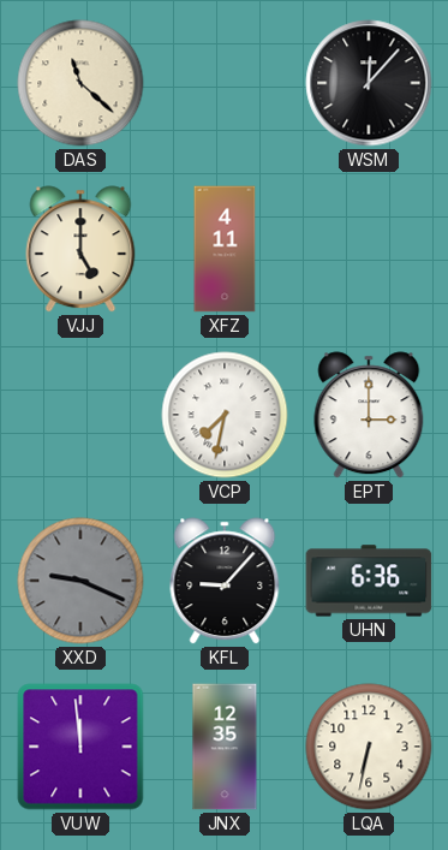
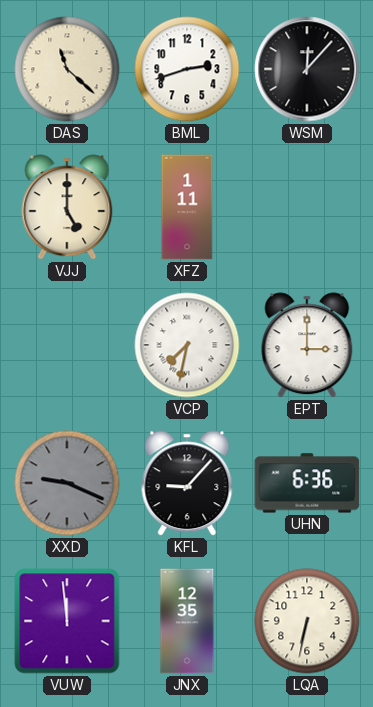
BML: none -> 2:42
XFZ: 4:11 -> 1:11
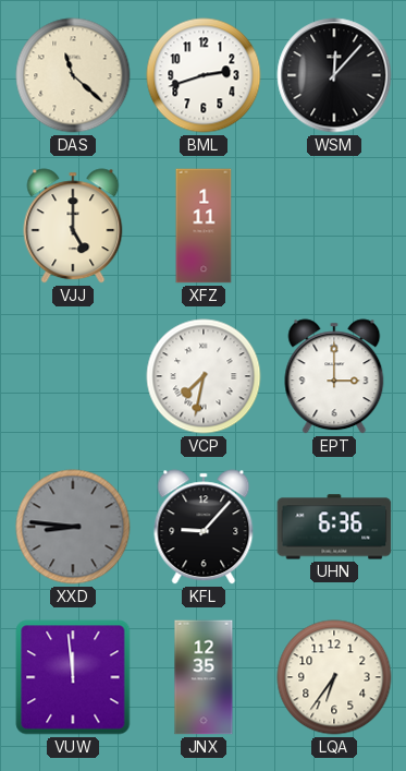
XXD: 9:19 -> 8:46
LQA: 6:32 -> 6:36
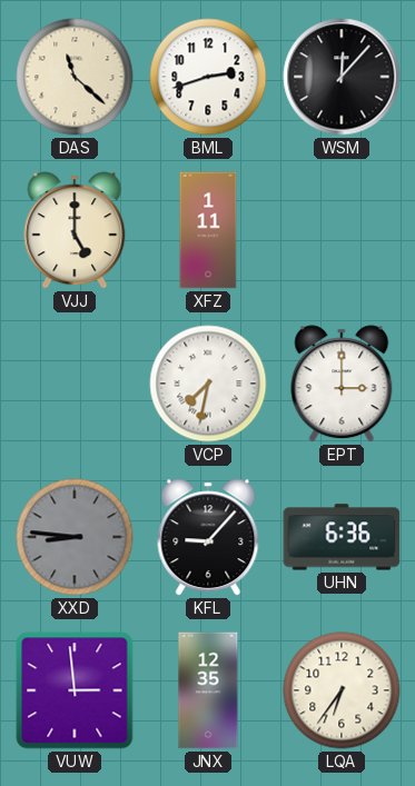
VUW: 11:59 -> 2:59
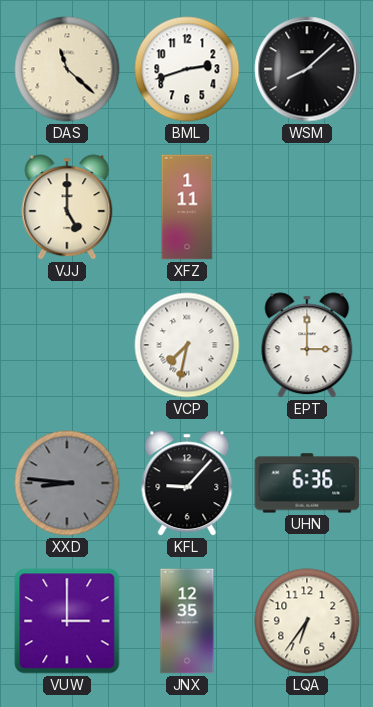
WSM: 12:07 -> 8:08
VUW: 2:59 -> 3:00
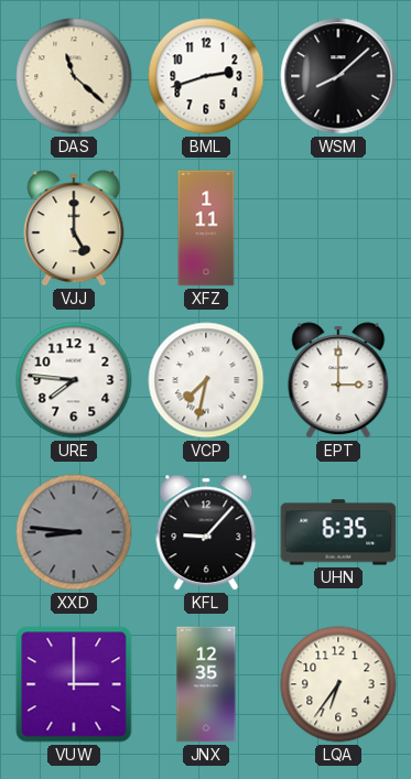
URE: none -> 7:46
UHN: 6:36 -> 6:35
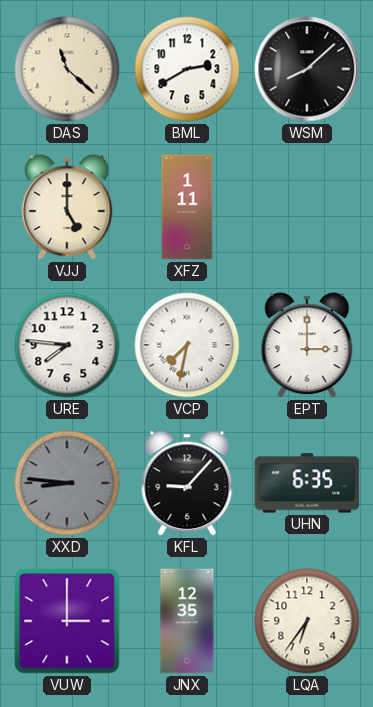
BML: 2:42 -> 2:40
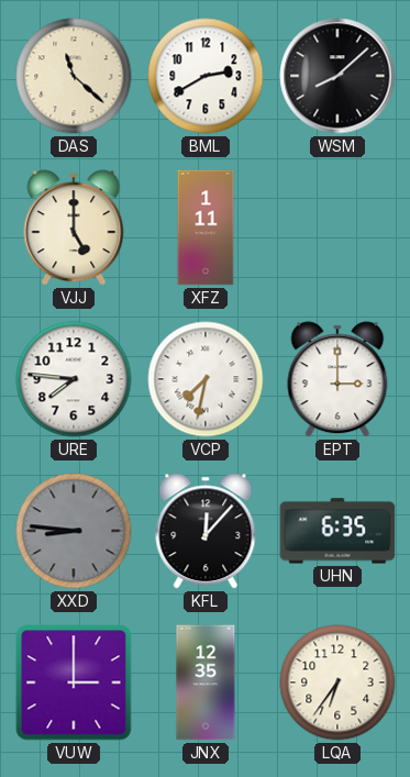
KFL: 9:07 -> 12:07
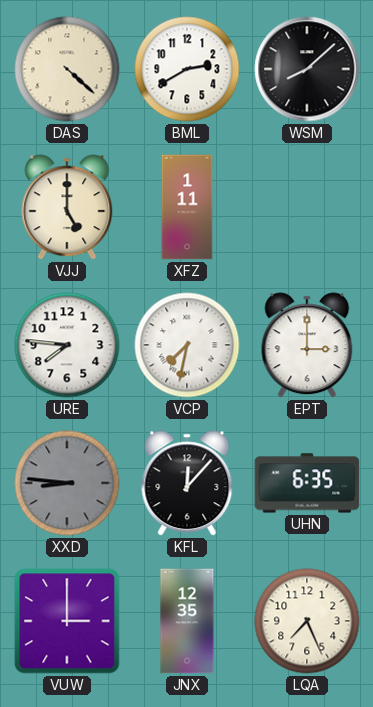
DAS: 11:22 -> 4:22
LQA: 6:36 -> 7:26
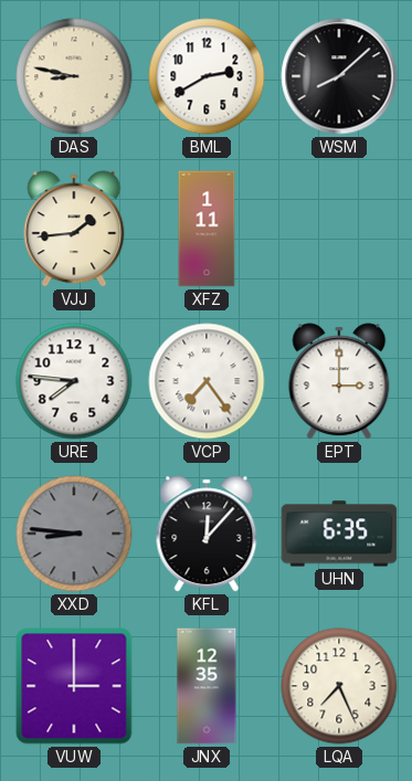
DAS: 4:22 -> 8:47
VJJ: 5:00 -> 1:44
VCP: 7:32 -> 7:24
